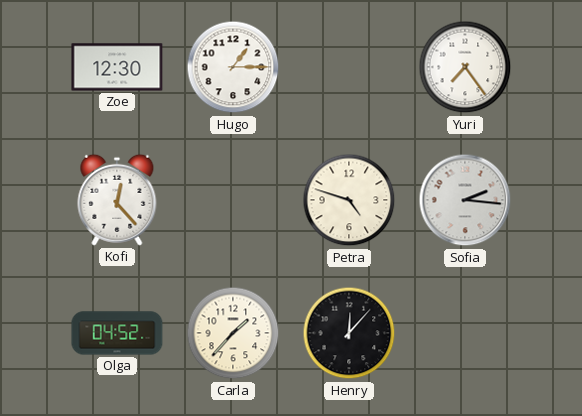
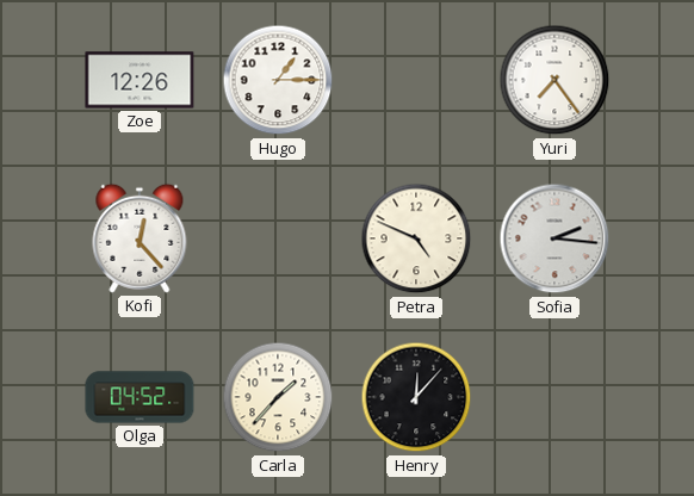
Zoe: 12:30 -> 12:26
Petra: 4:48 -> 4:49
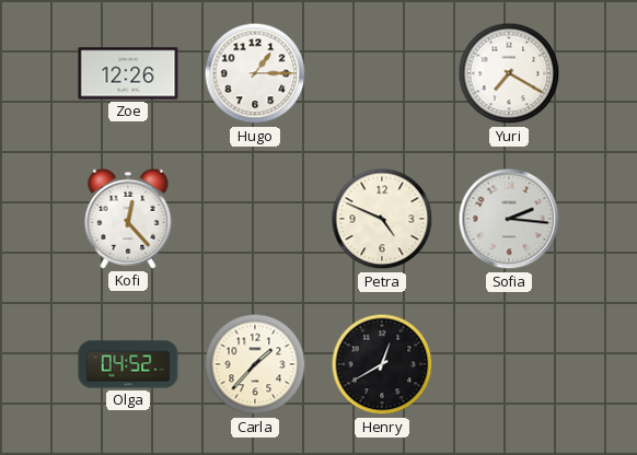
Yuri: 7:24 -> 7:20
Henry: 12:07 -> 12:40
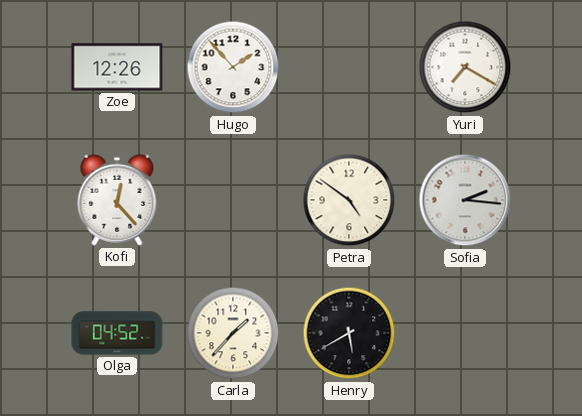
Hugo: 1:15 -> 1:53
Petra: 4:49 -> 4:51
Henry: 12:40 -> 5:40
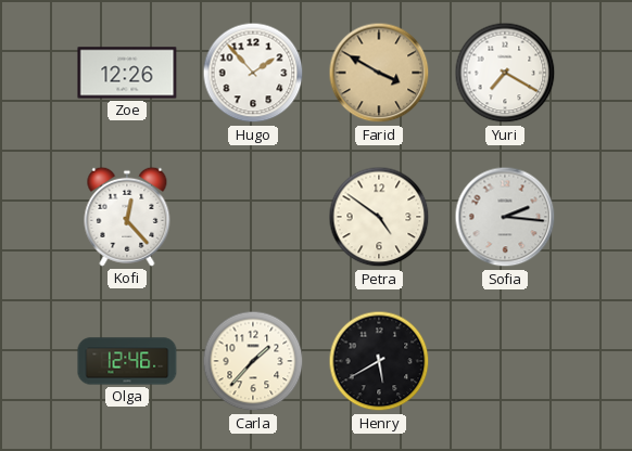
Farid: none -> 3:50
Olga: 04:52 -> 12:46
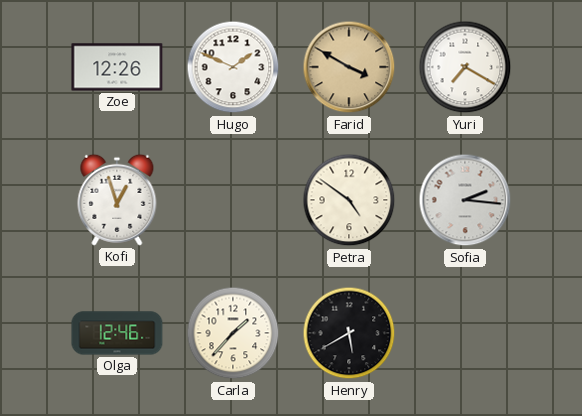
Hugo: 1:53 -> 1:49
Kofi: 12:23 -> 12:57
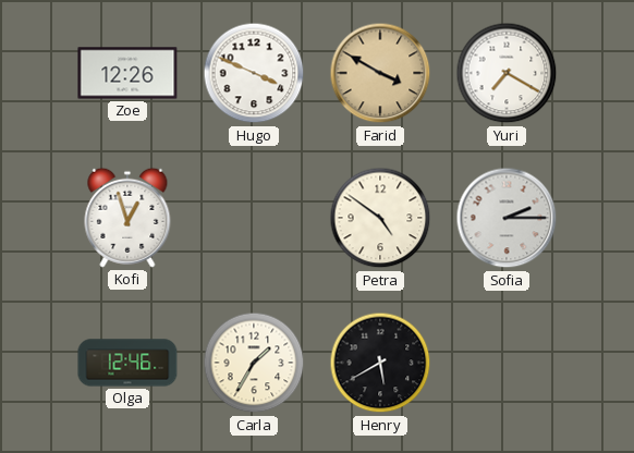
Hugo: 1:49 -> 3:49
Sofia: 2:16 -> 2:15
Carla: 1:37 -> 1:35
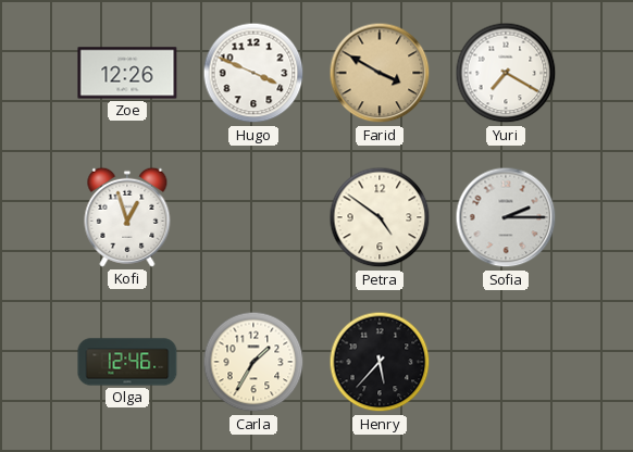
Henry: 5:40 -> 5:37
